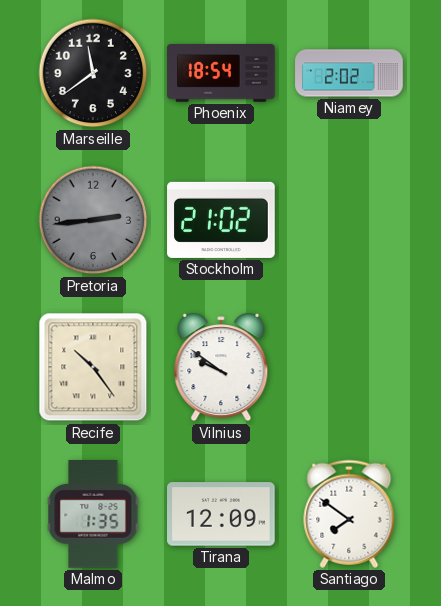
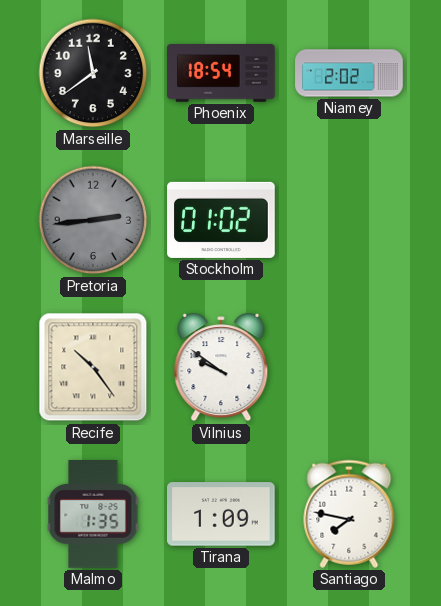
Stockholm: 21:02 -> 01:02
Tirana: 12:09 -> 1:09
Santiago: 7:51 -> 7:47
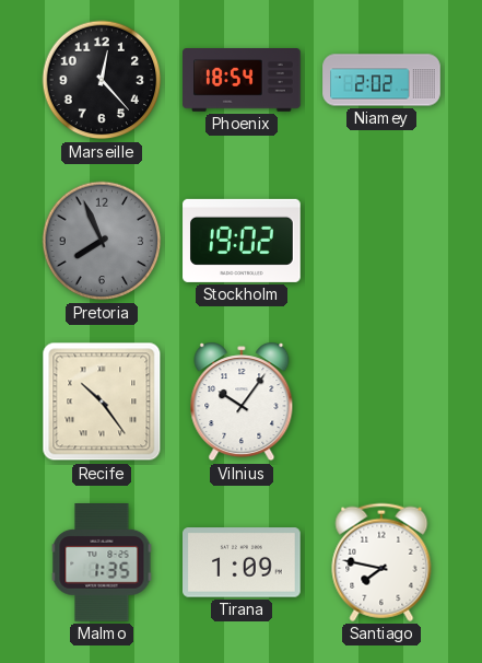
Marseille: 11:39 -> 12:23
Pretoria: 2:44 -> 7:56
Stockholm: 01:02 -> 19:02
Vilnius: 9:51 -> 10:06
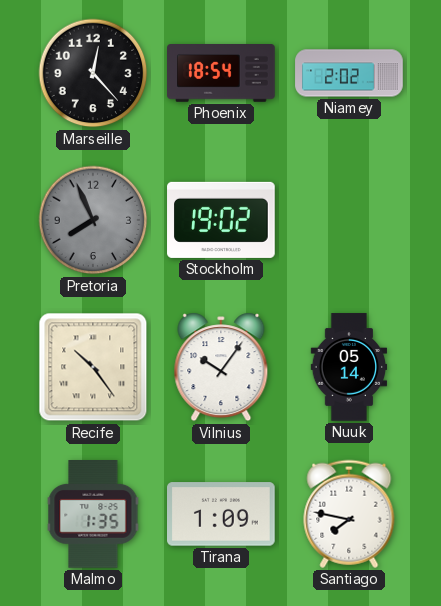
Nuuk: none -> 05:14
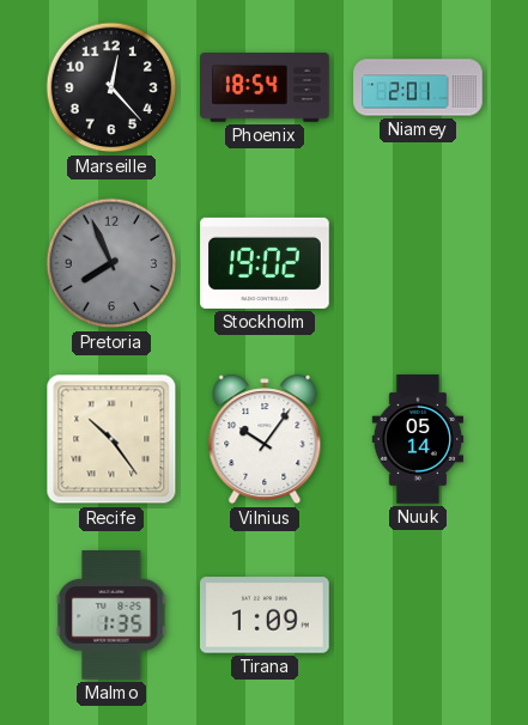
Niamey: 2:02 -> 2:01
Santiago: 7:47 -> none
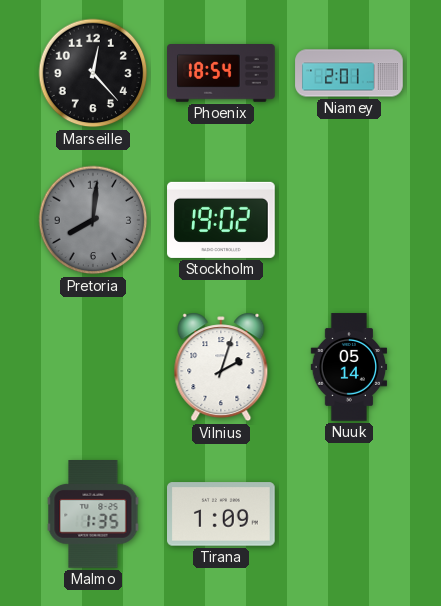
Pretoria: 7:56 -> 8:01
Recife: 10:24 -> none
Vilnius: 10:06 -> 2:03
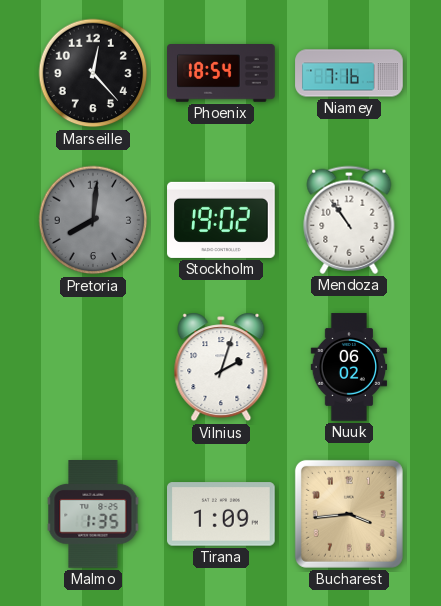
Niamey: 2:01 -> 7:16
Mendoza: none -> 10:54
Nuuk: 05:14 -> 06:02
Bucharest: none -> 3:44
